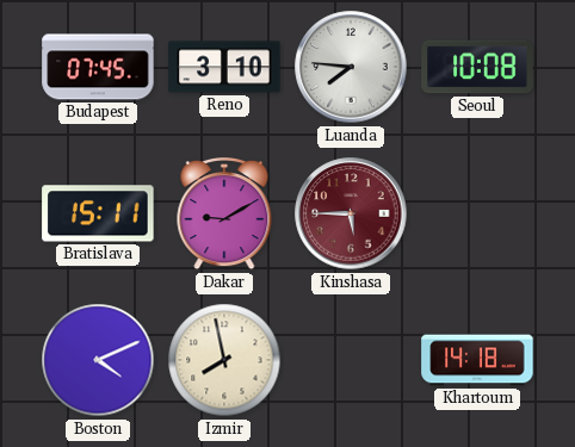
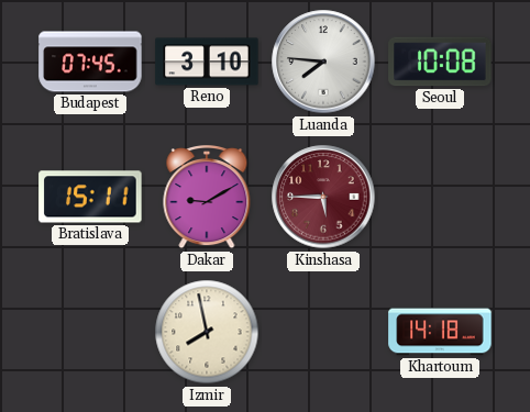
Boston: 4:11 -> none
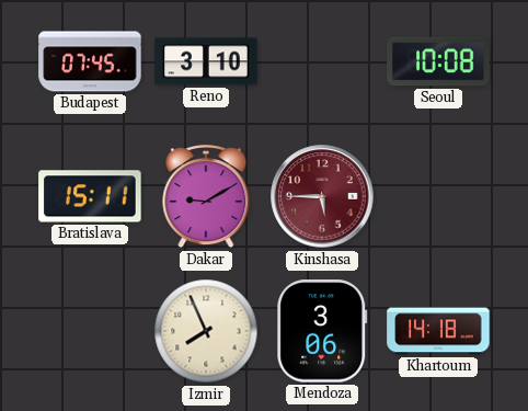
Luanda: 7:46 -> none
Izmir: 7:58 -> 7:56
Mendoza: none -> 3:06
